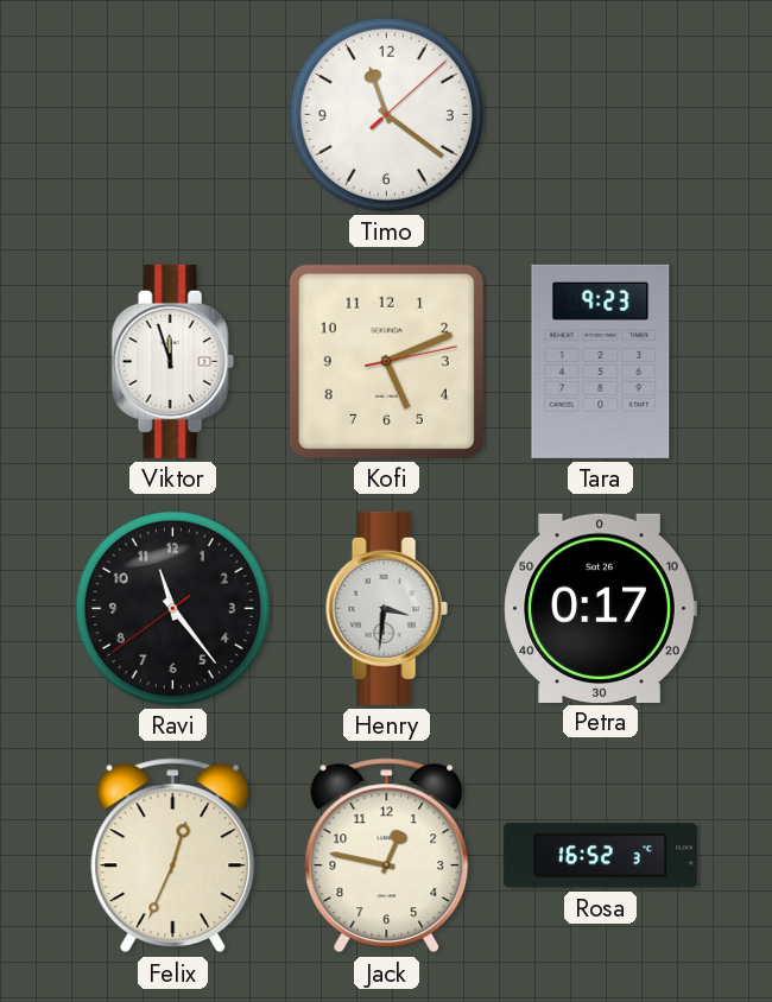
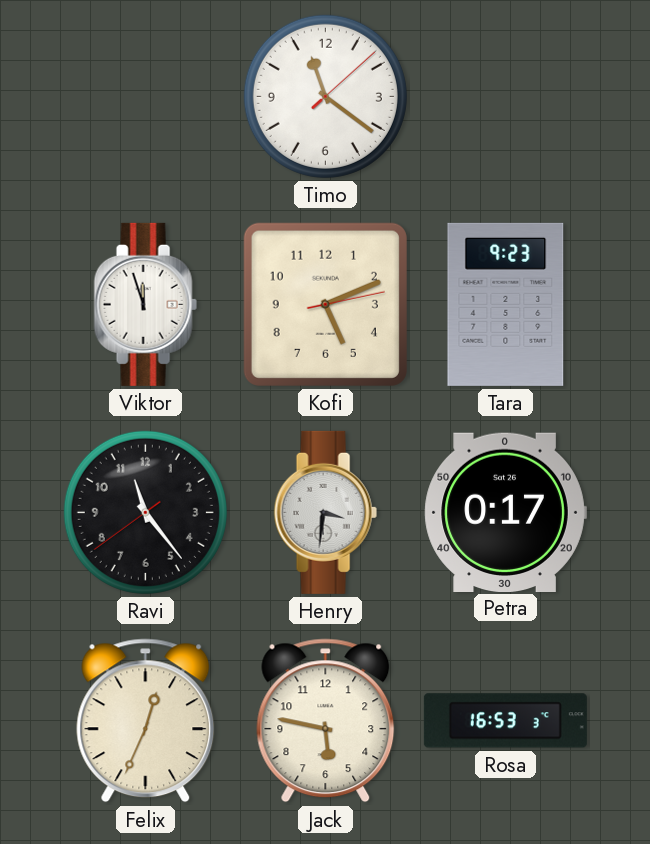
Jack: 12:47 -> 5:47
Rosa: 16:52 -> 16:53
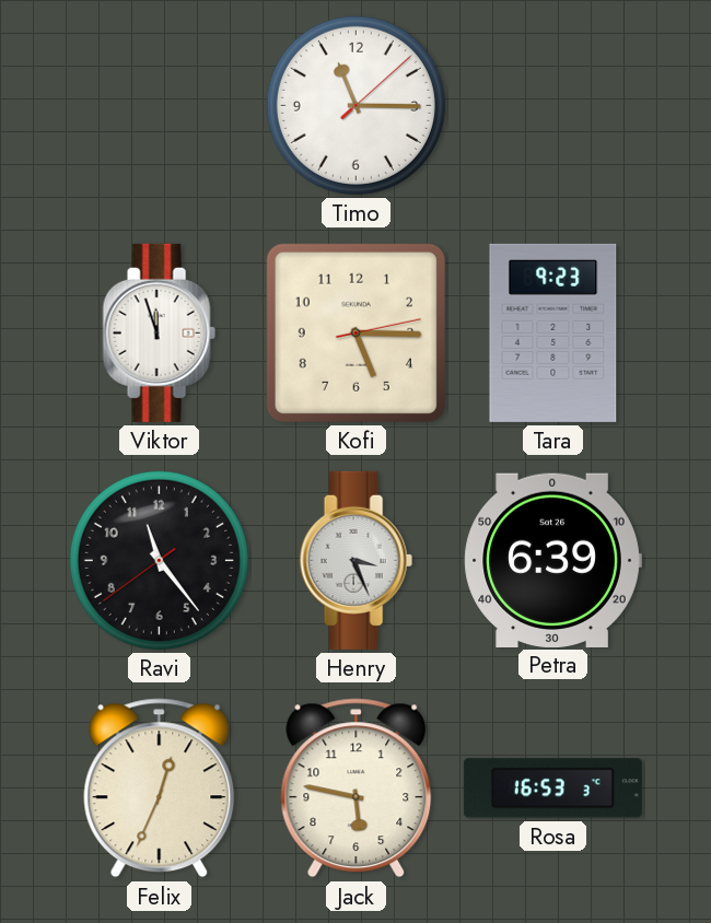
Timo: 11:21 -> 11:15
Kofi: 5:11 -> 5:15
Henry: 3:31 -> 3:26
Petra: 0:17 -> 6:39
